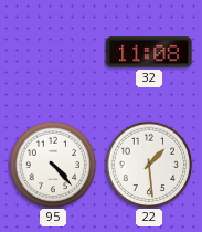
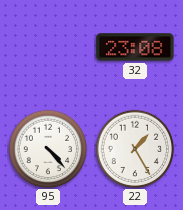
32: 11:08 -> 23:08
22: 1:29 -> 1:25
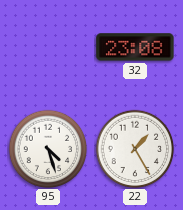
95: 4:23 -> 4:27
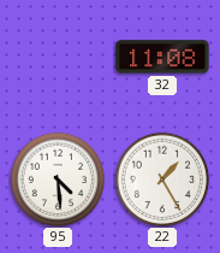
32: 23:08 -> 11:08
95: 4:27 -> 4:29
